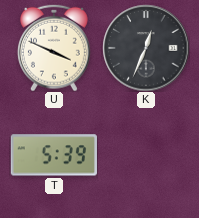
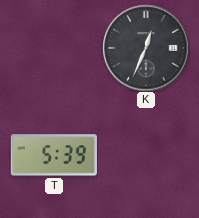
U: 3:49 -> none
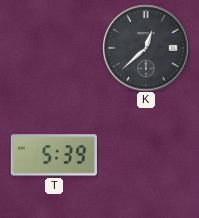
K: 12:34 -> 12:38
